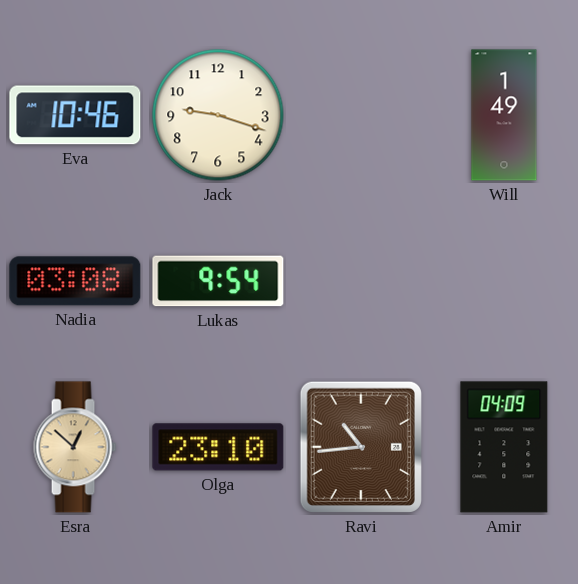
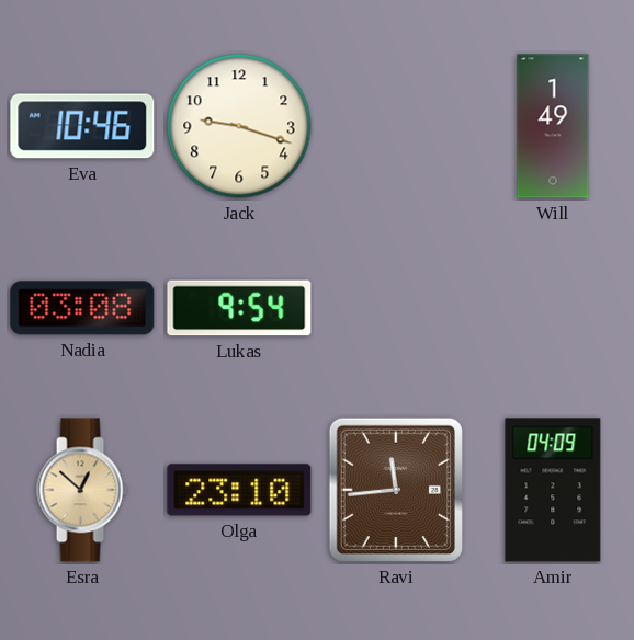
Ravi: 10:44 -> 11:44
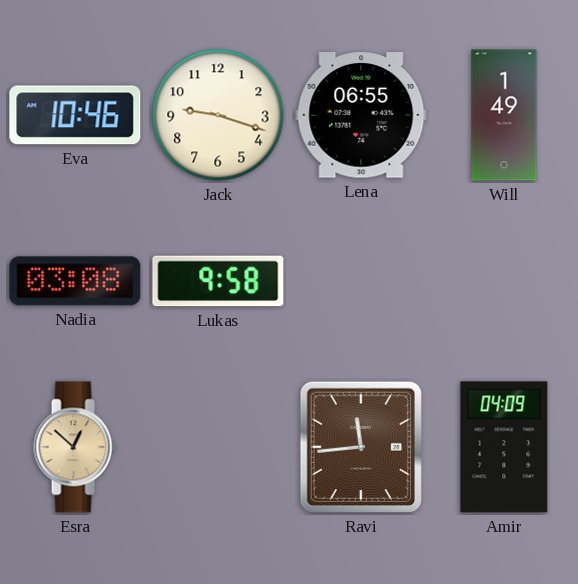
Lena: none -> 06:55
Lukas: 9:54 -> 9:58
Olga: 23:10 -> none
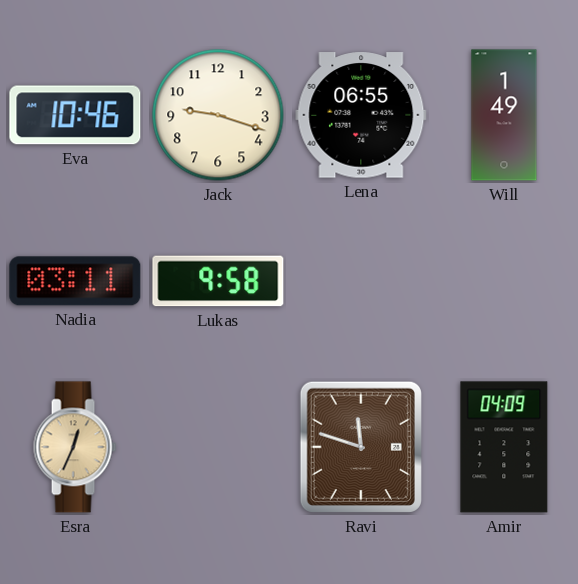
Nadia: 03:08 -> 03:11
Esra: 12:52 -> 12:34
Ravi: 11:44 -> 11:48
